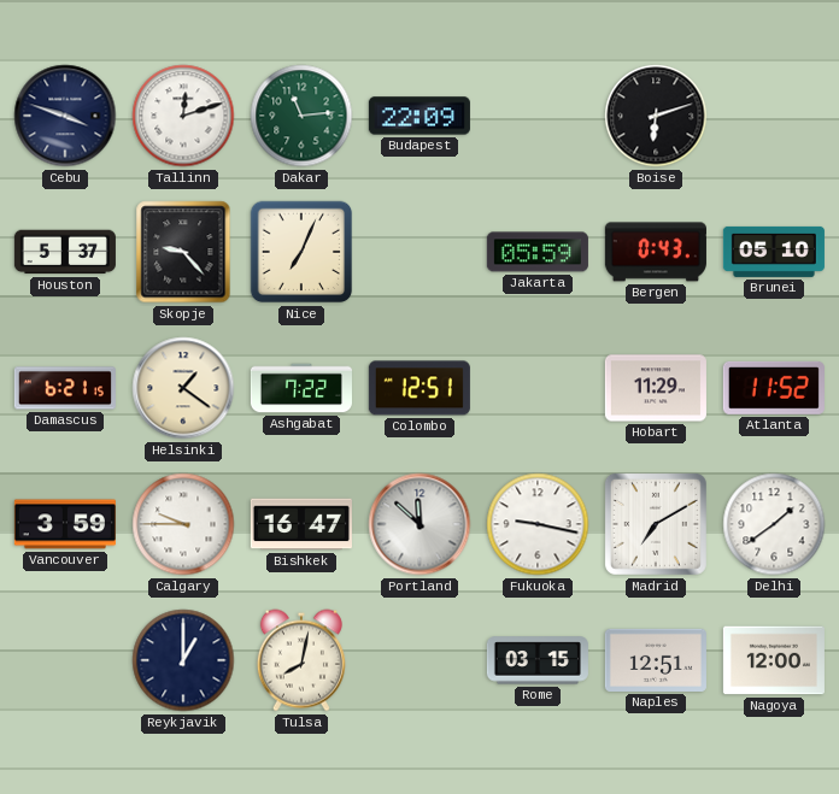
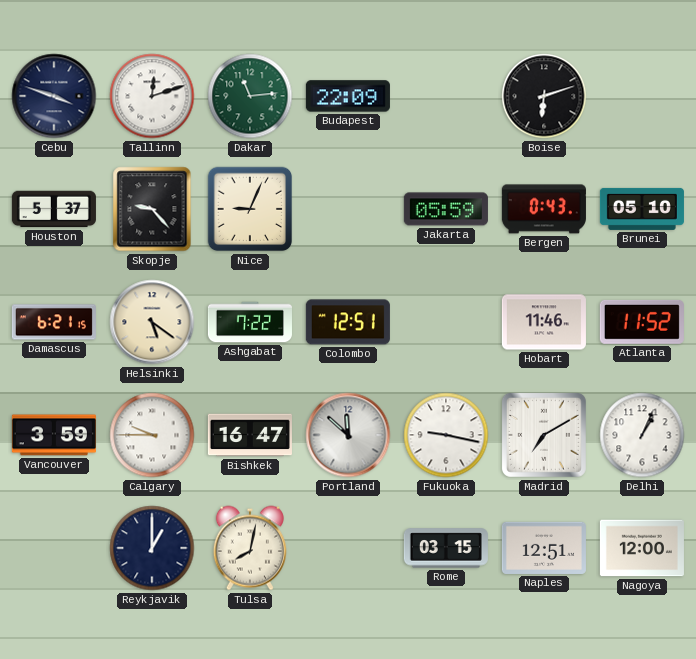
Nice: 7:04 -> 9:04
Helsinki: 1:21 -> 5:21
Hobart: 11:29 -> 11:46
Delhi: 1:39 -> 1:04
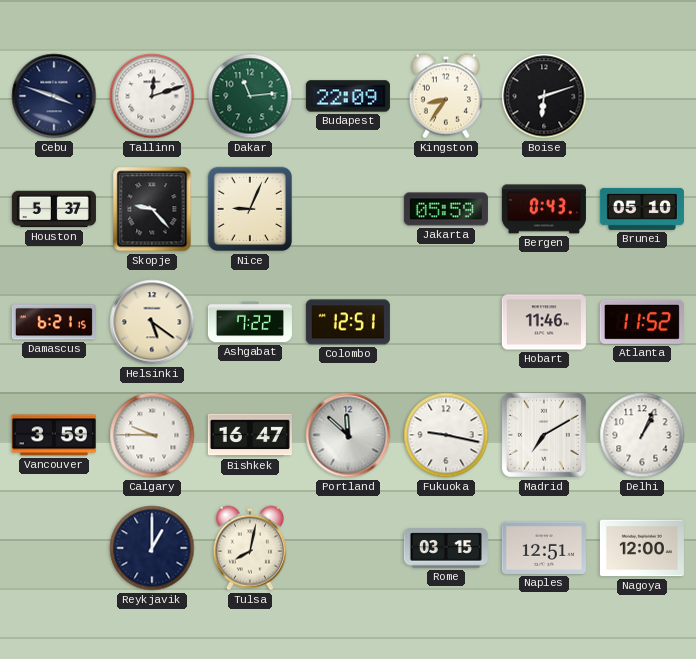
Kingston: none -> 8:36
